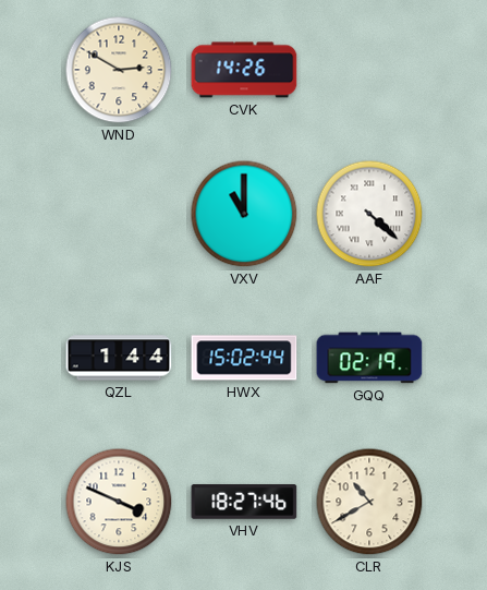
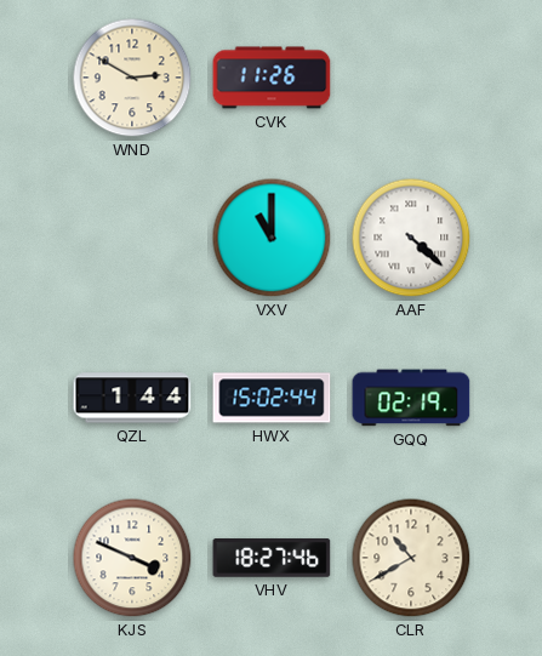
CVK: 14:26 -> 11:26
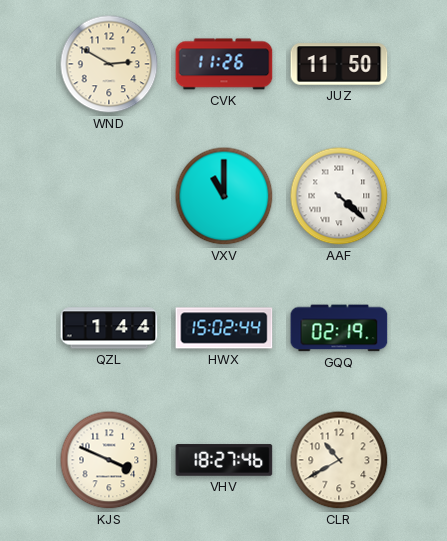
JUZ: none -> 11:50
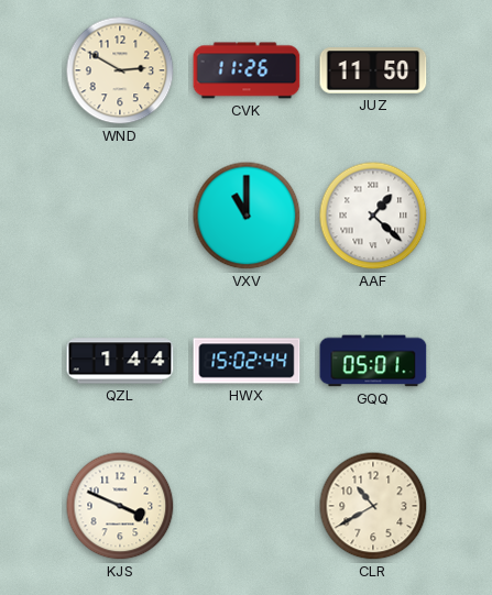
AAF: 4:22 -> 1:22
GQQ: 02:19 -> 05:01
VHV: 18:27 -> none
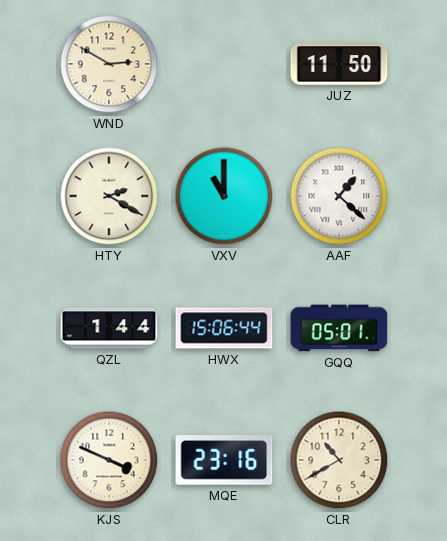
CVK: 11:26 -> none
HTY: none -> 2:20
HWX: 15:02 -> 15:06
MQE: none -> 23:16
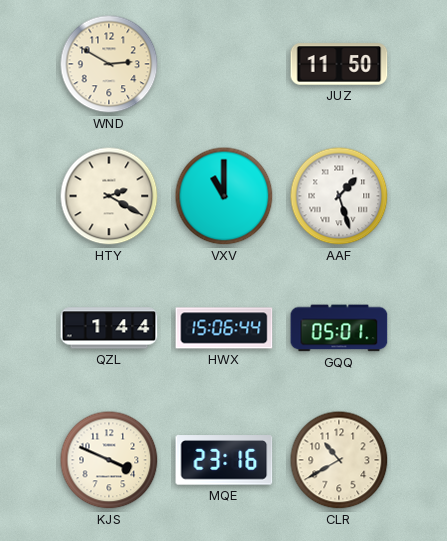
AAF: 1:22 -> 1:27
